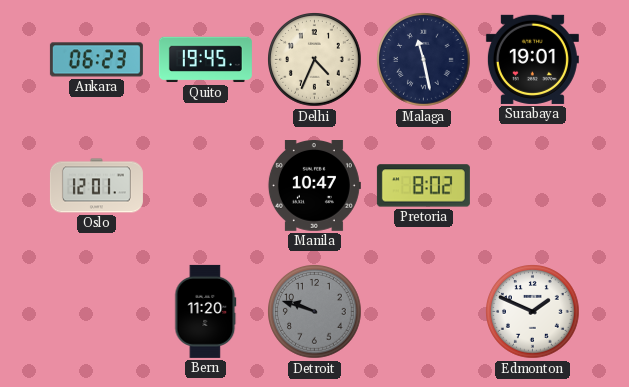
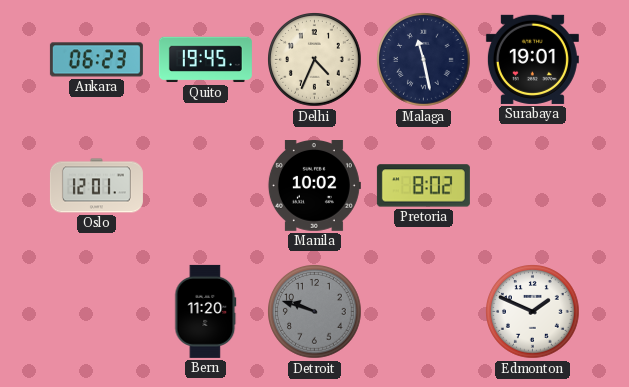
Manila: 10:47 -> 10:02
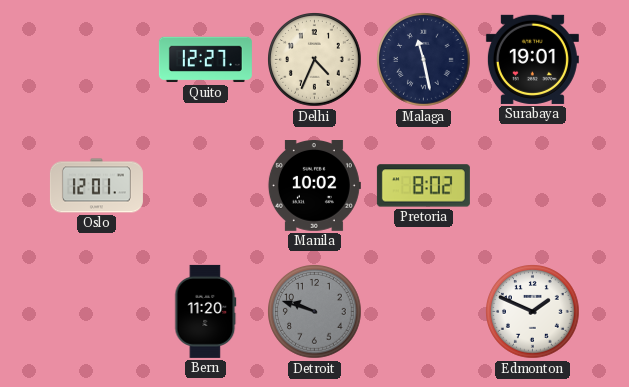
Ankara: 06:23 -> none
Quito: 19:45 -> 12:27
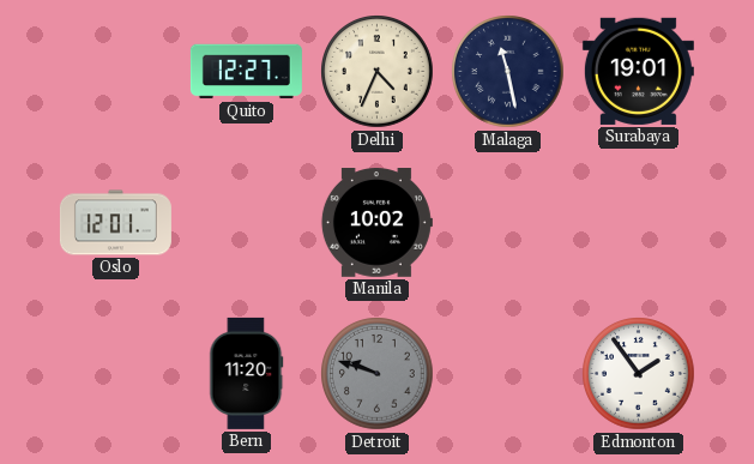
Pretoria: 8:02 -> none
Edmonton: 1:49 -> 1:54
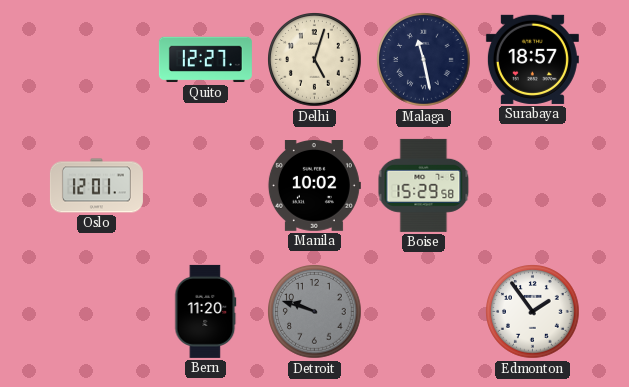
Delhi: 4:34 -> 5:03
Surabaya: 19:01 -> 18:57
Boise: none -> 15:29
